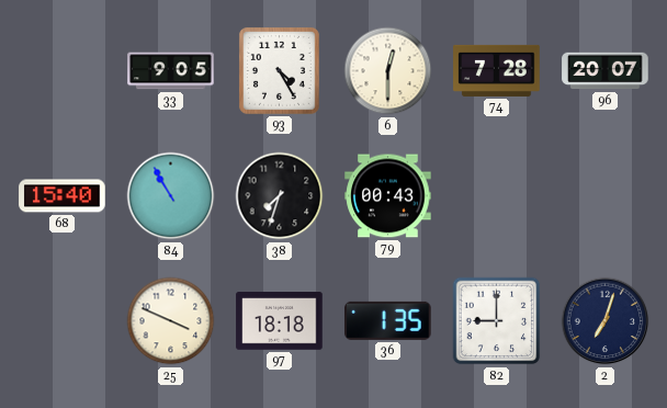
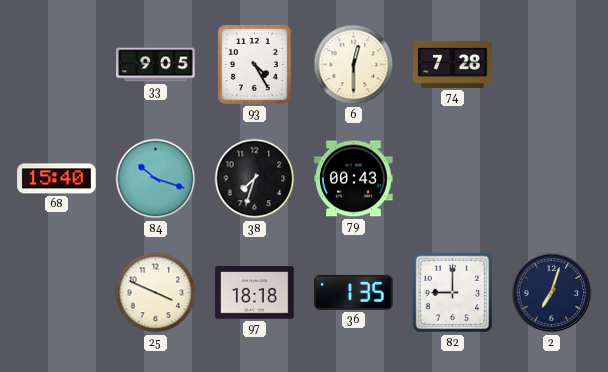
96: 20:07 -> none
84: 10:55 -> 10:18
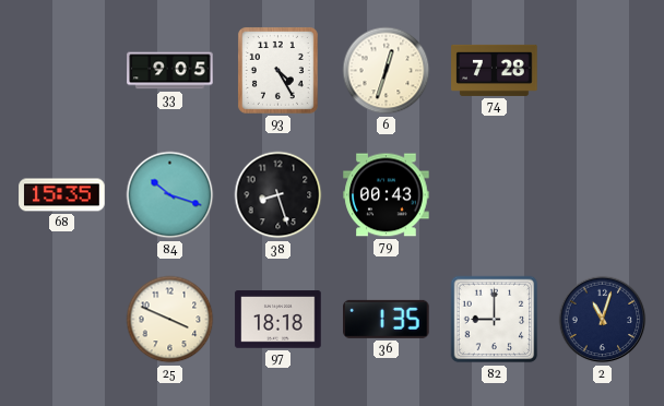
6: 12:30 -> 12:33
68: 15:40 -> 15:35
38: 7:33 -> 8:27
2: 7:03 -> 11:03
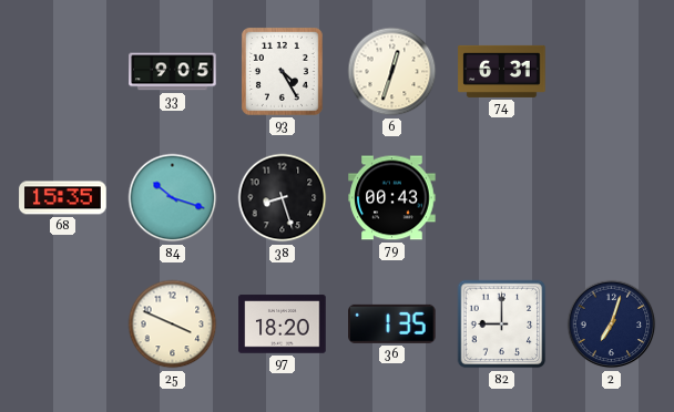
74: 7:28 -> 6:31
97: 18:18 -> 18:20
2: 11:03 -> 7:03
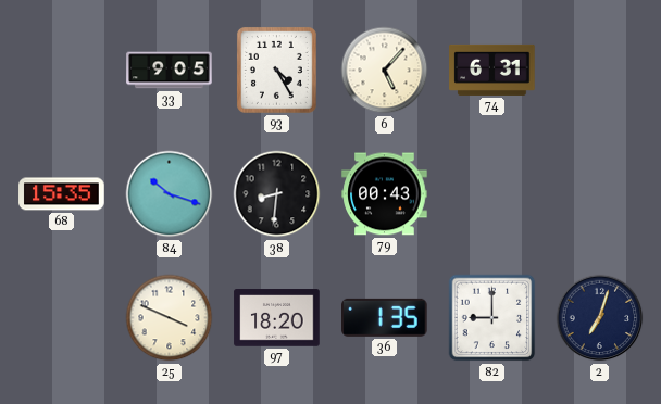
6: 12:33 -> 5:07
38: 8:27 -> 8:31
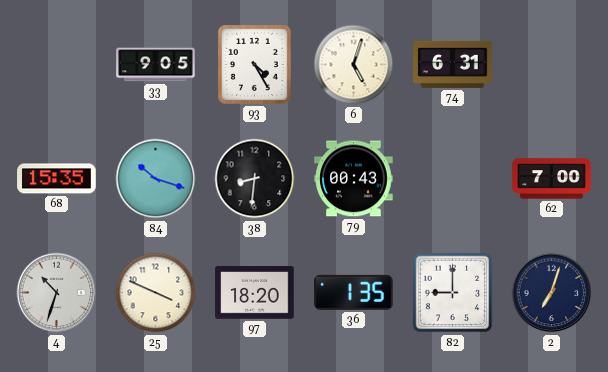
6: 5:07 -> 5:03
62: none -> 7:00
4: none -> 10:33
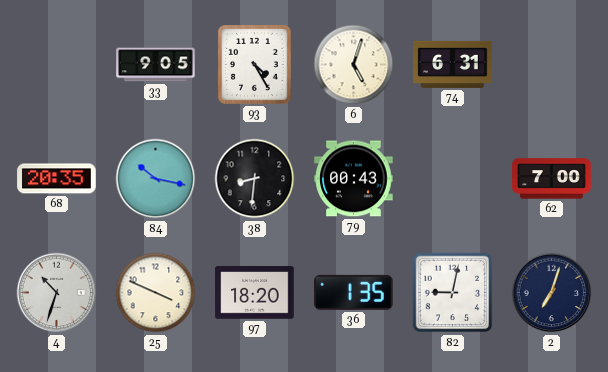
68: 15:35 -> 20:35
84: 10:18 -> 10:17
82: 9:00 -> 9:02
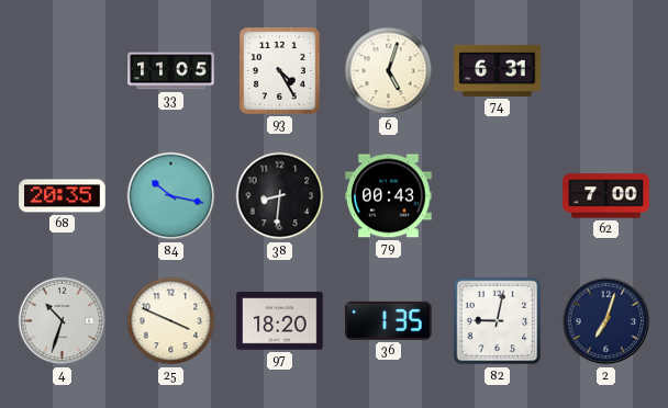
33: 9:05 -> 11:05
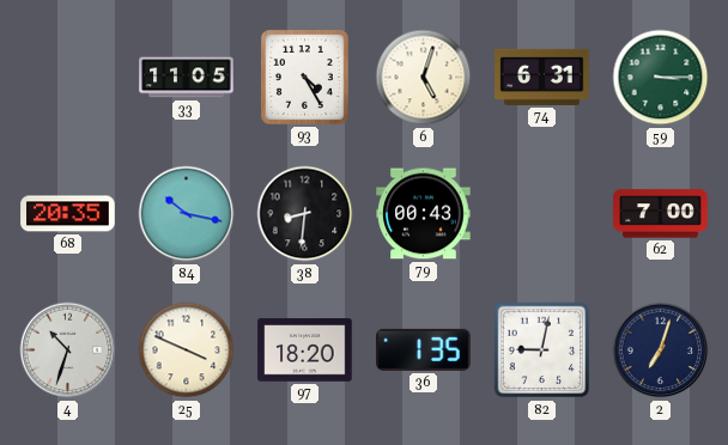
59: none -> 3:15
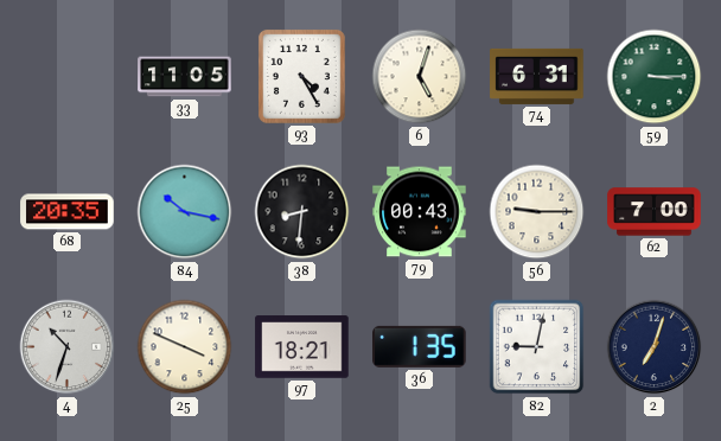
56: none -> 9:15
97: 18:20 -> 18:21
